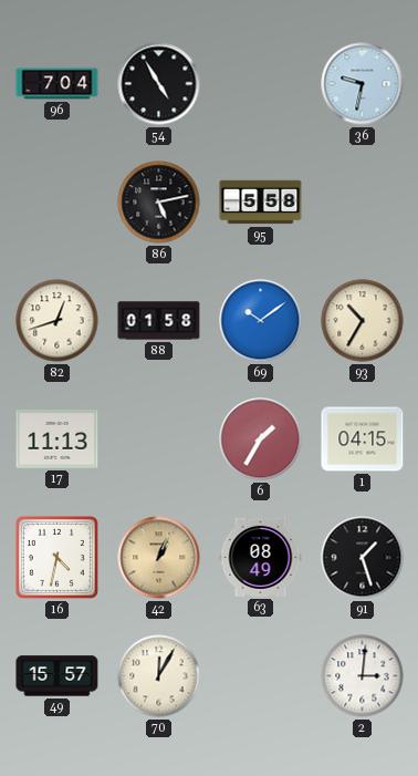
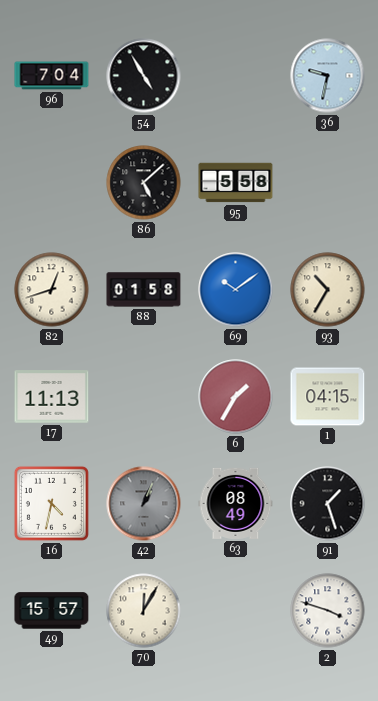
86: 5:13 -> 5:08
42 dial: champagne -> grey
2: 3:01 -> 3:48
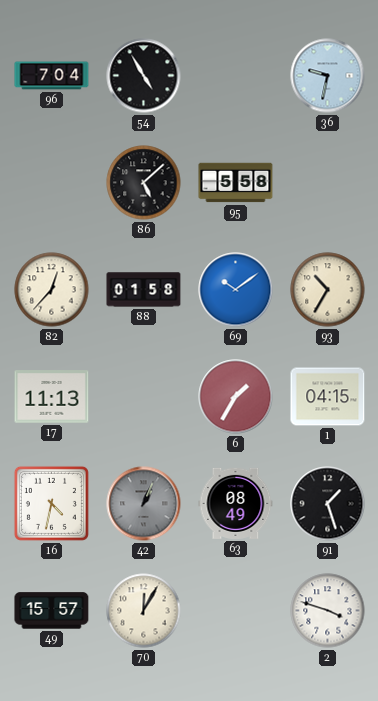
82: 12:42 -> 12:37
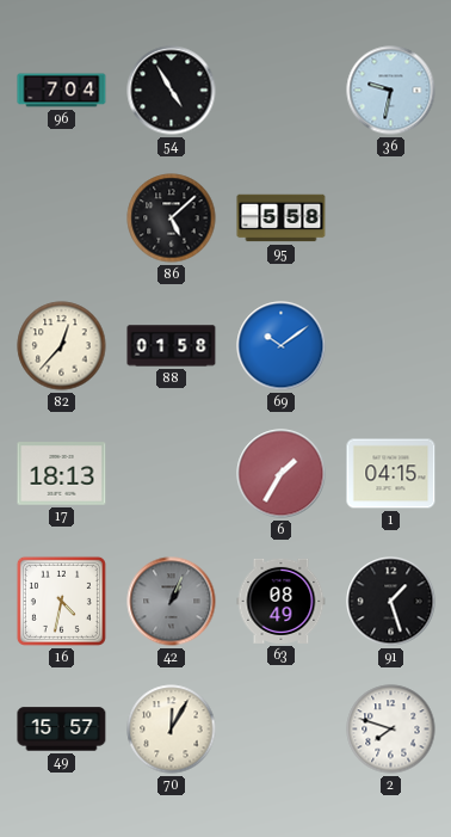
93: 10:35 -> none
17: 11:13 -> 18:13
2: 3:48 -> 7:48
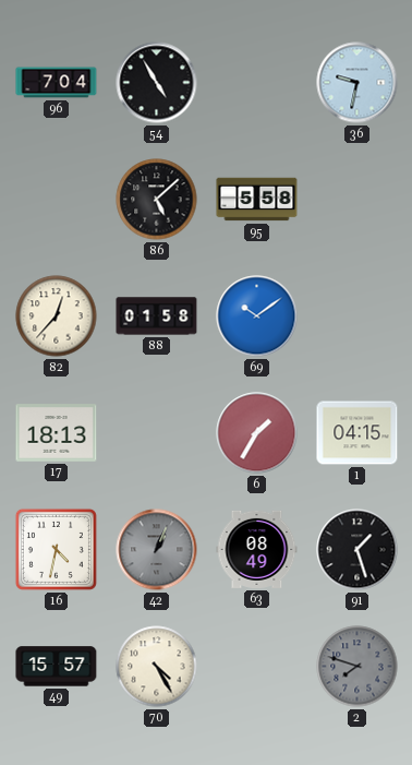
70: 12:05 -> 4:25
2 dial: white -> grey
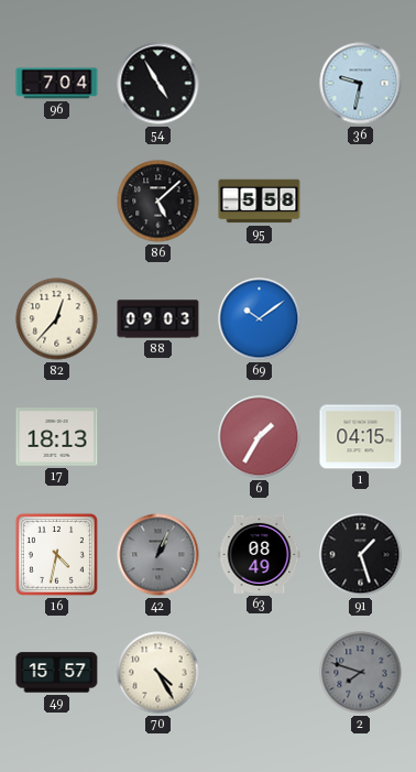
88: 01:58 -> 09:03
